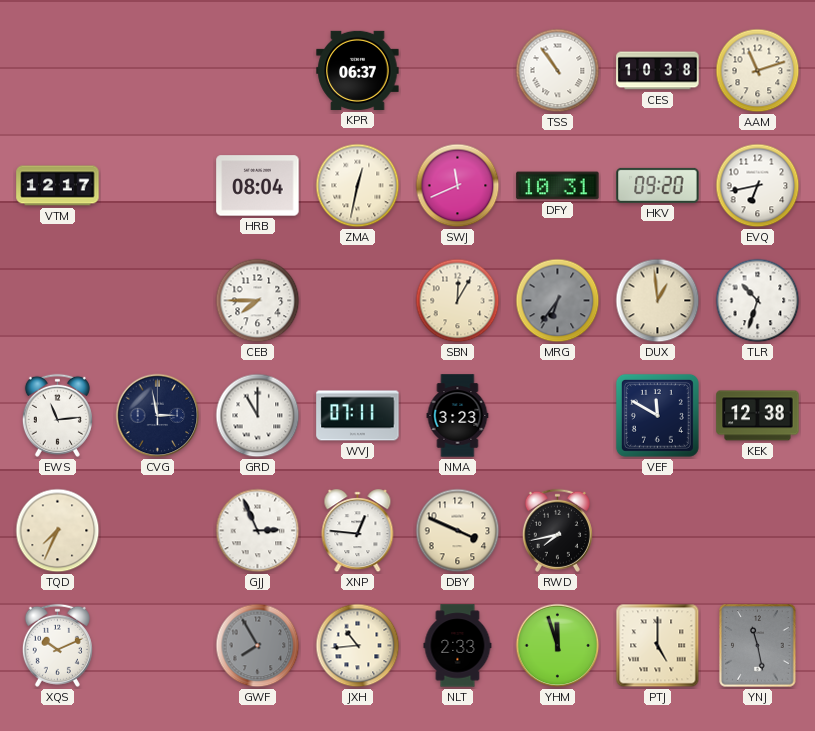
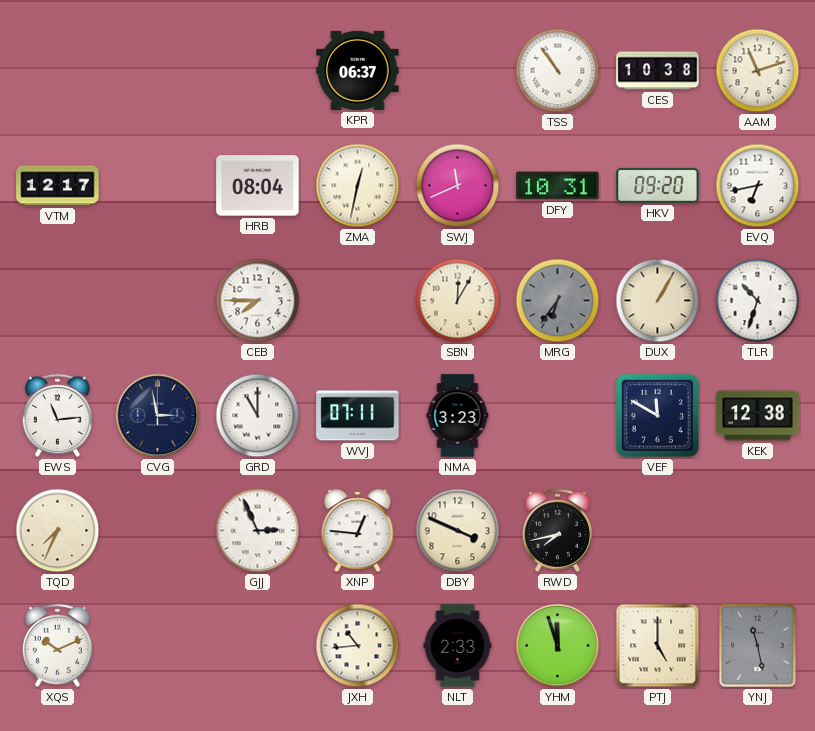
DUX: 12:59 -> 1:05
GWF: 7:55 -> none
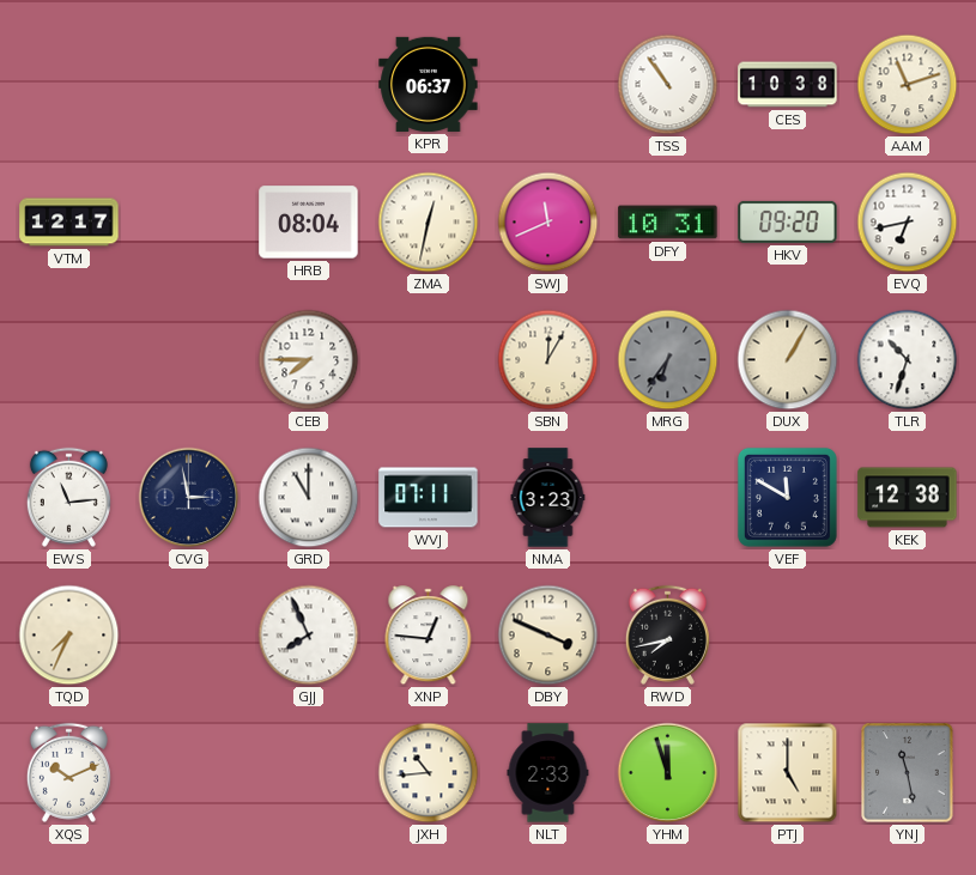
GJJ: 2:56 -> 7:56
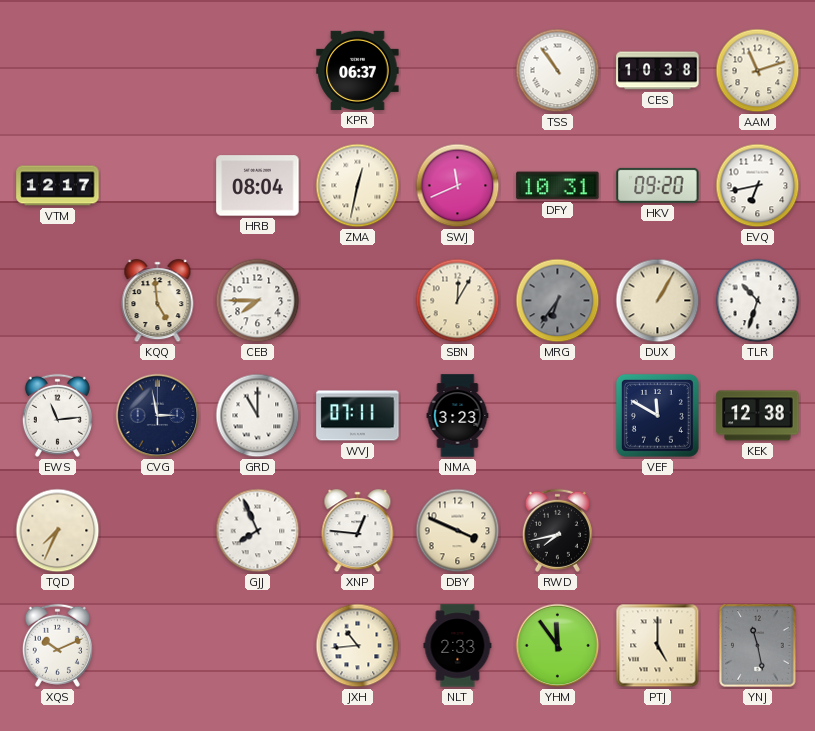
KQQ: none -> 4:59
YHM: 11:57 -> 11:54
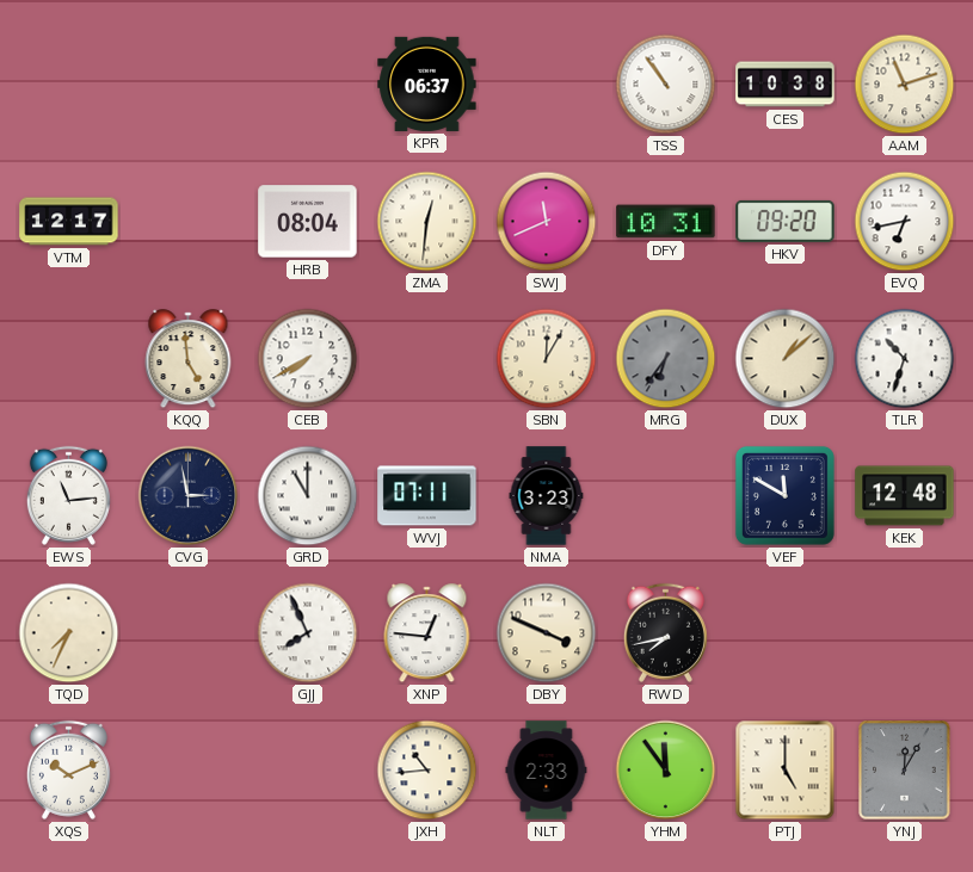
ZMA: 12:32 -> 12:31
CEB: 7:45 -> 7:40
DUX: 1:05 -> 1:08
KEK: 12:38 -> 12:48
YNJ: 11:28 -> 12:05
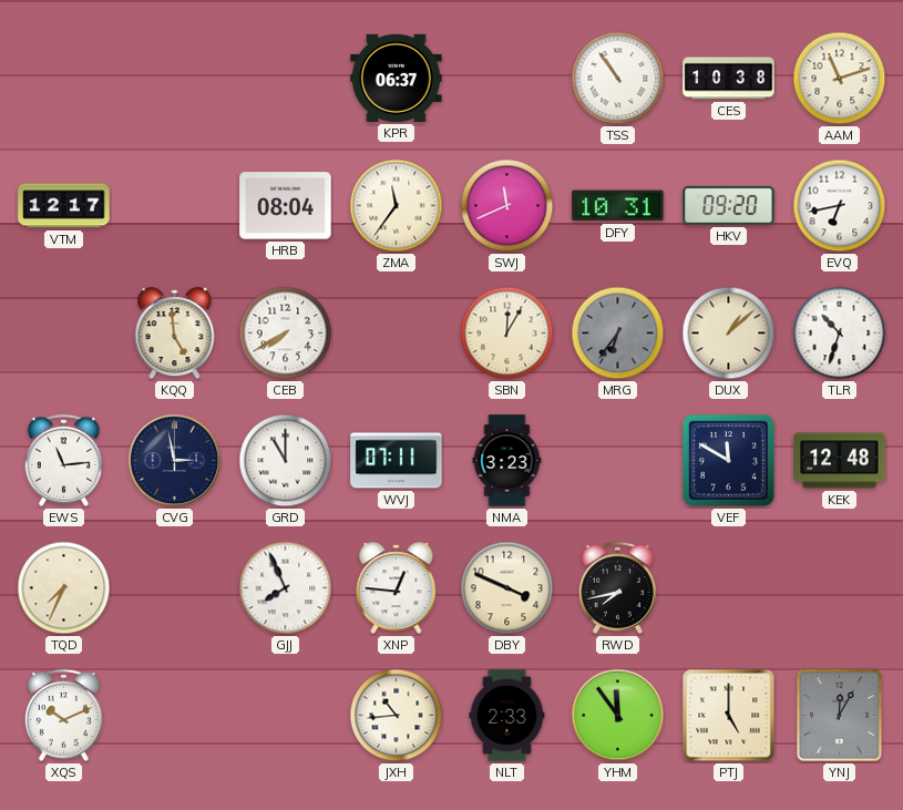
ZMA: 12:31 -> 11:36
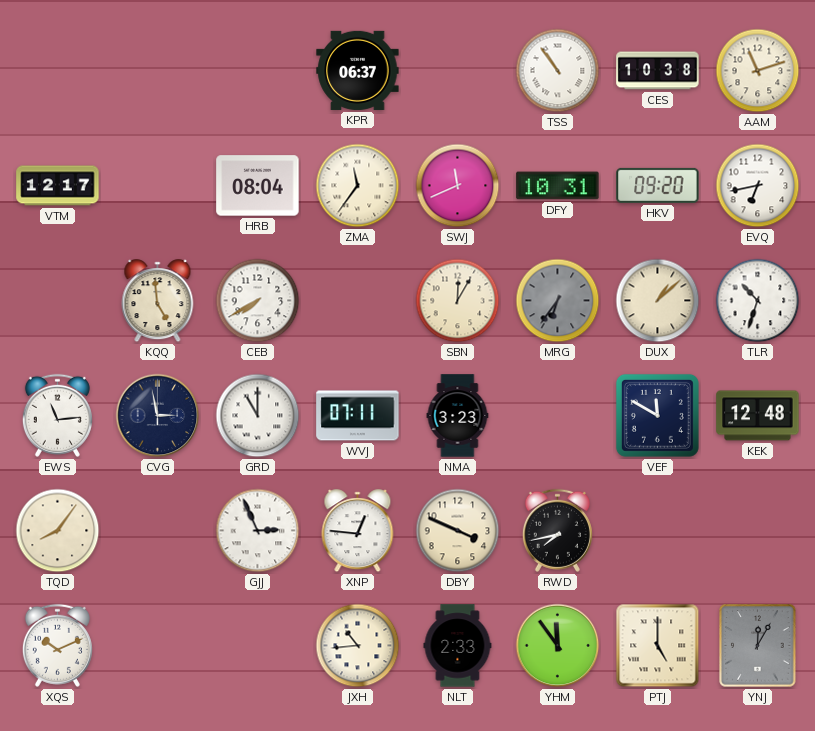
TQD: 7:34 -> 8:06
GJJ: 7:56 -> 2:56
